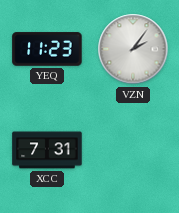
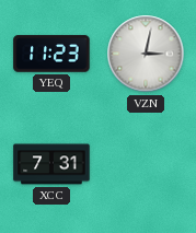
VZN: 2:06 -> 3:02
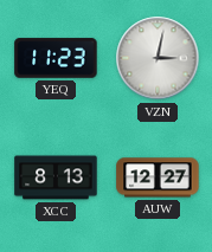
XCC: 7:31 -> 8:13
AUW: none -> 12:27
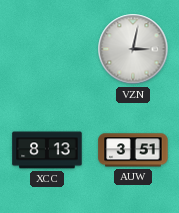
YEQ: 11:23 -> none
AUW: 12:27 -> 3:51
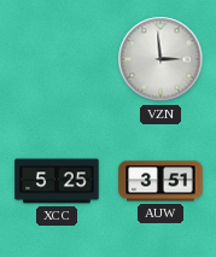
VZN: 3:02 -> 2:59
XCC: 8:13 -> 5:25
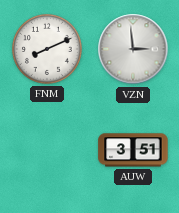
FNM: none -> 8:11
XCC: 5:25 -> none
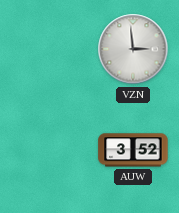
FNM: 8:11 -> none
AUW: 3:51 -> 3:52
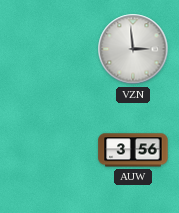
AUW: 3:52 -> 3:56
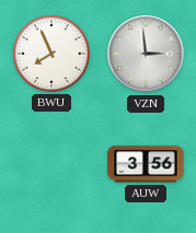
BWU: none -> 7:56
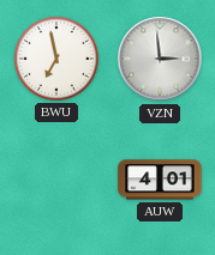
BWU: 7:56 -> 6:58
AUW: 3:56 -> 4:01
